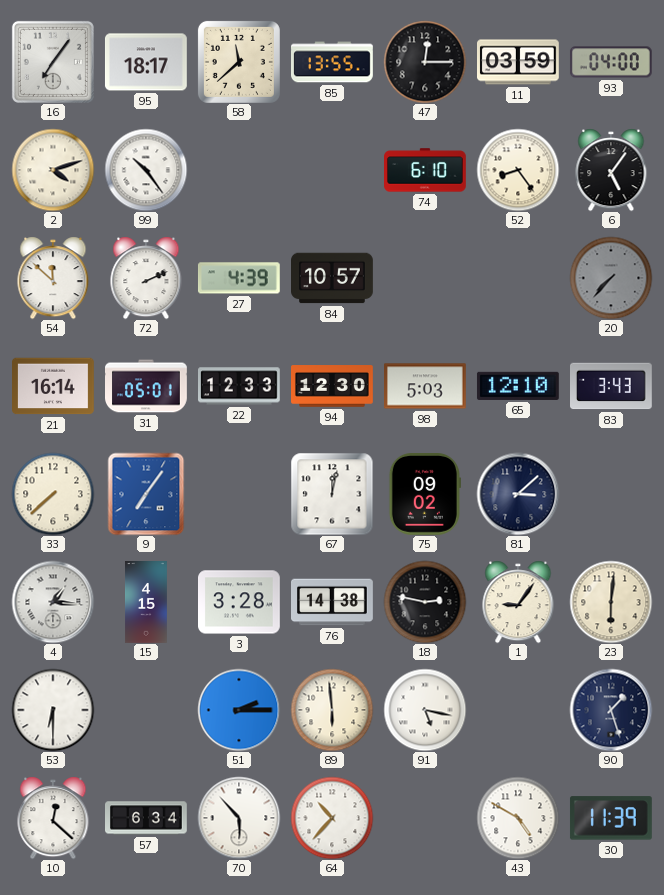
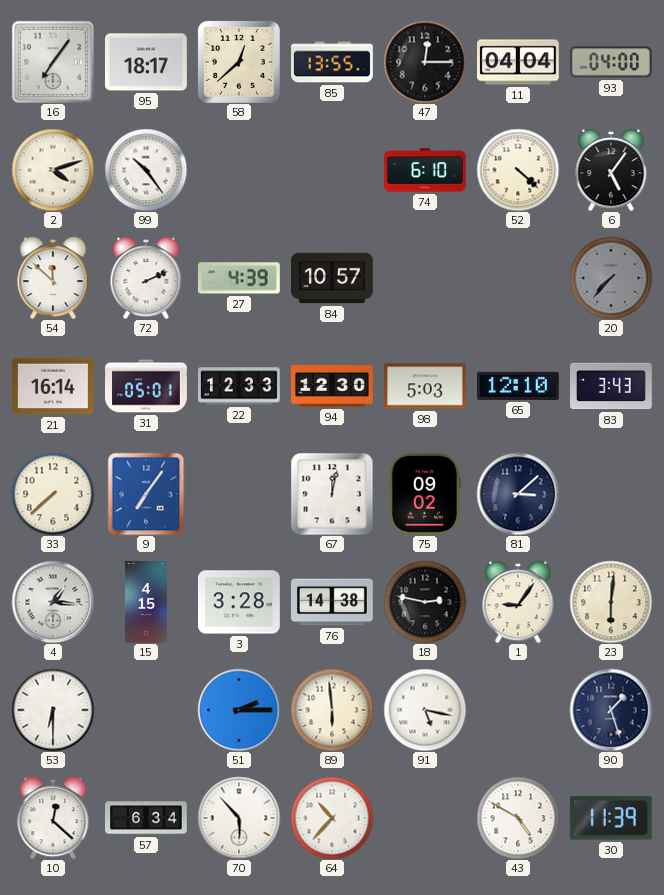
58: 11:38 -> 12:38
11: 03:59 -> 04:04
52: 8:24 -> 4:22
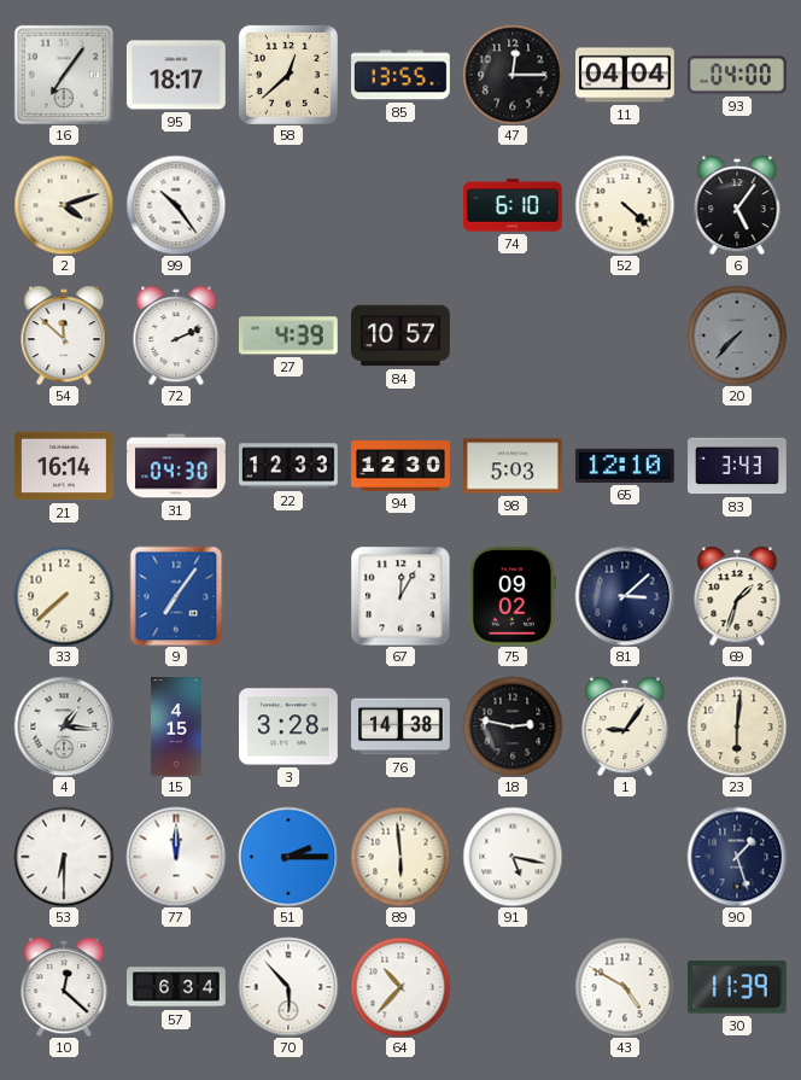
31: 05:01 -> 04:30
67: 12:02 -> 12:05
69: none -> 1:33
77: none -> 12:00
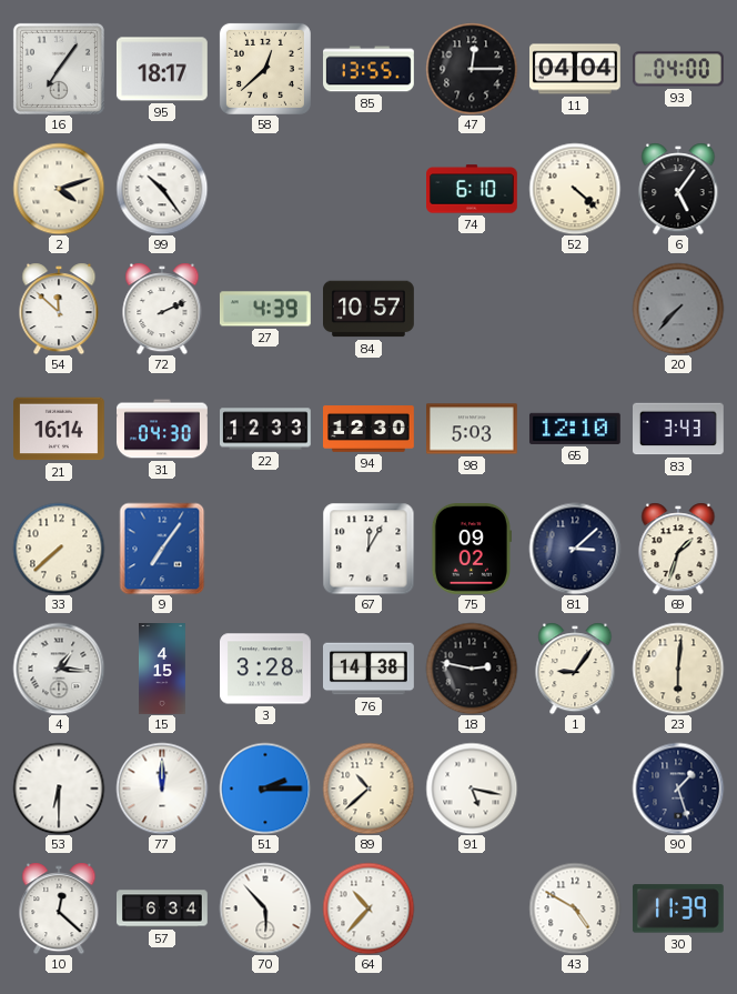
89: 5:59 -> 10:38
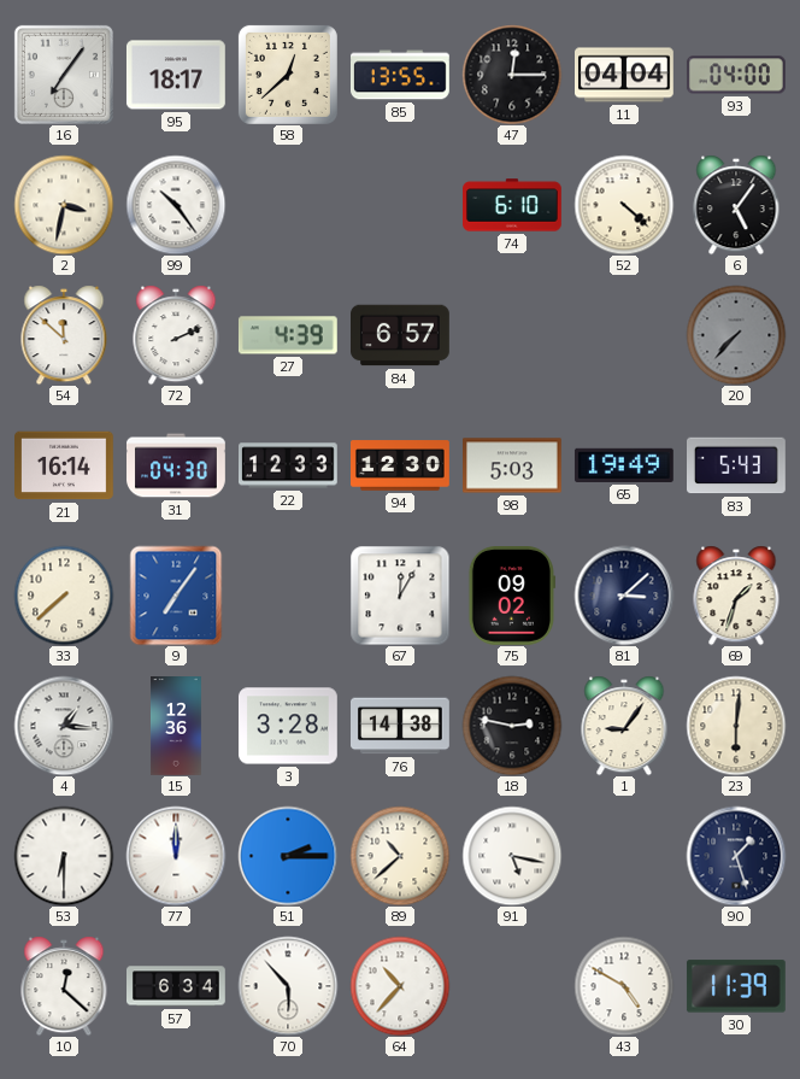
2: 4:12 -> 3:32
84: 10:57 -> 6:57
65: 12:10 -> 19:49
83: 3:43 -> 5:43
15: 4:15 -> 12:36
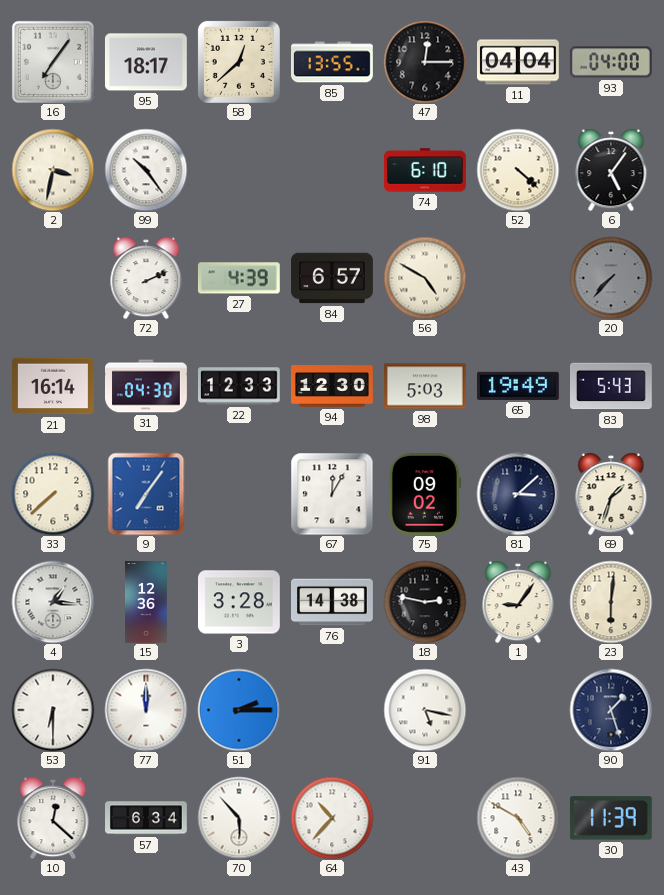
54: 11:52 -> none
56: none -> 4:50
89: 10:38 -> none
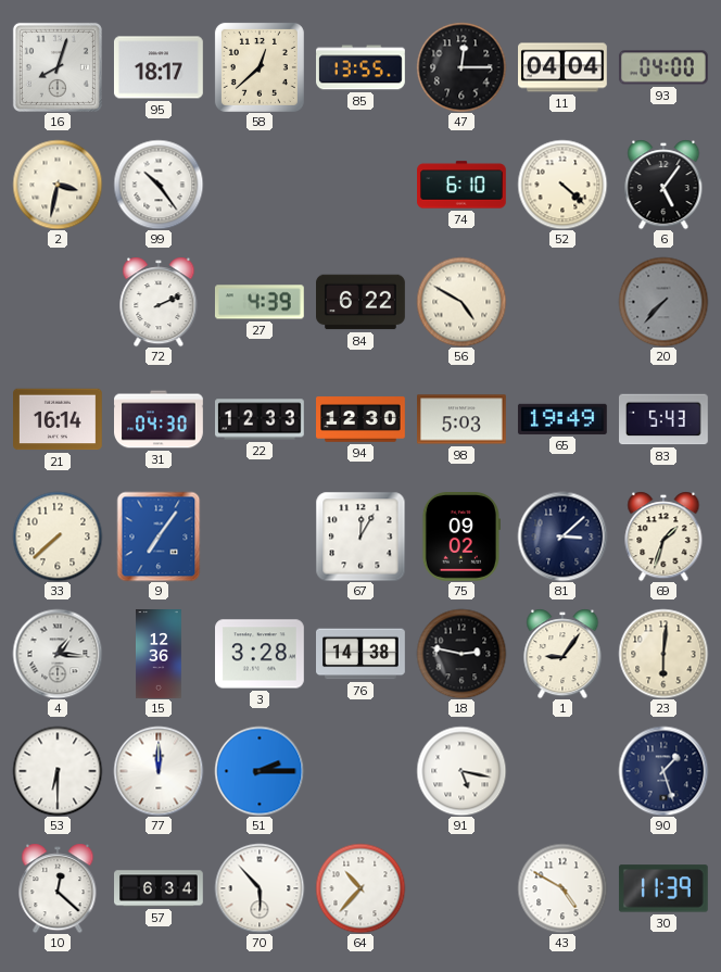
16: 7:06 -> 8:03
84: 6:57 -> 6:22
